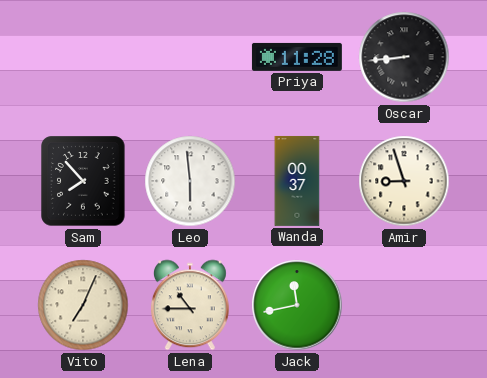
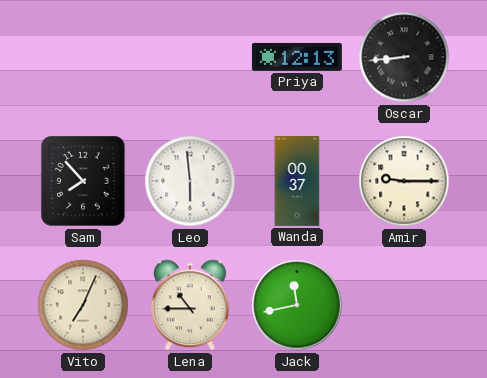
Priya: 11:28 -> 12:13
Amir: 8:57 -> 9:15
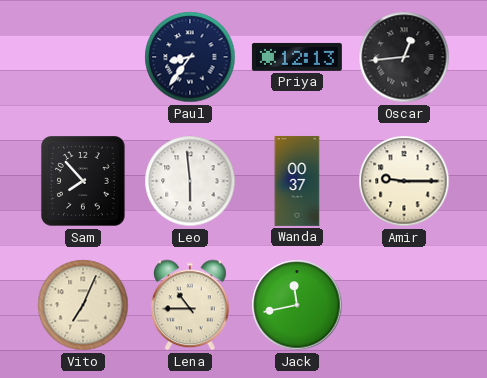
Paul: none -> 8:36
Oscar: 8:44 -> 12:44
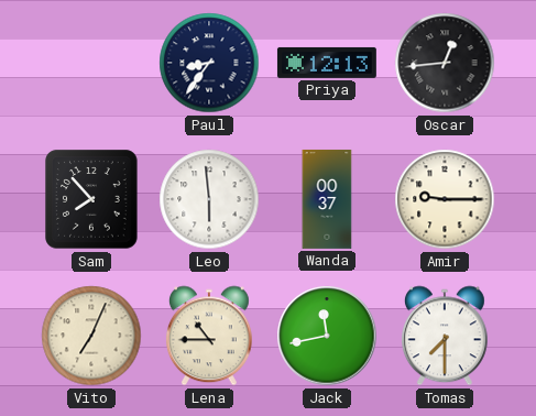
Tomas: none -> 7:30
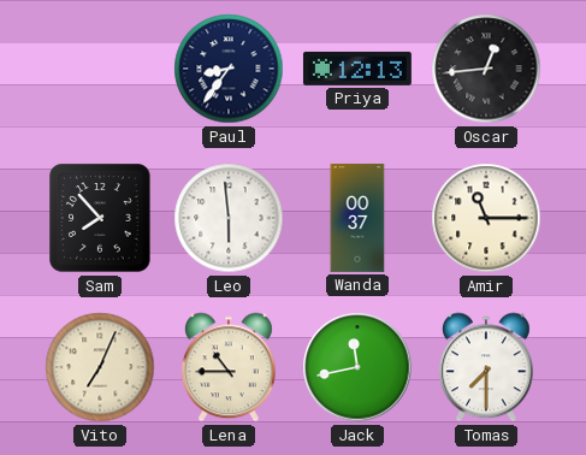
Amir: 9:15 -> 11:15
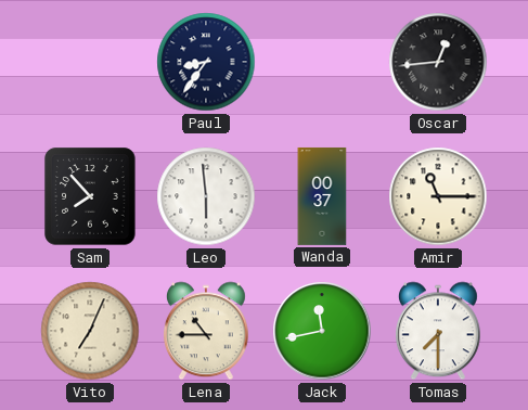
Priya: 12:13 -> none
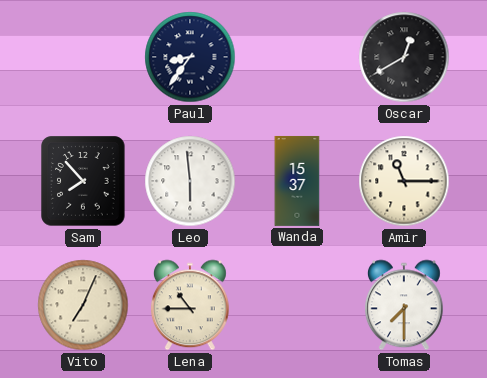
Oscar: 12:44 -> 12:40
Wanda: 00:37 -> 15:37
Jack: 11:43 -> none
